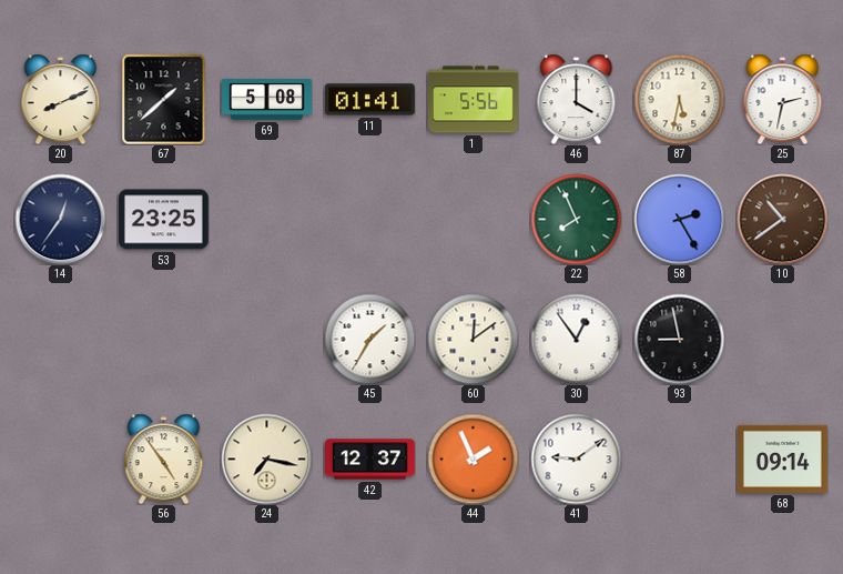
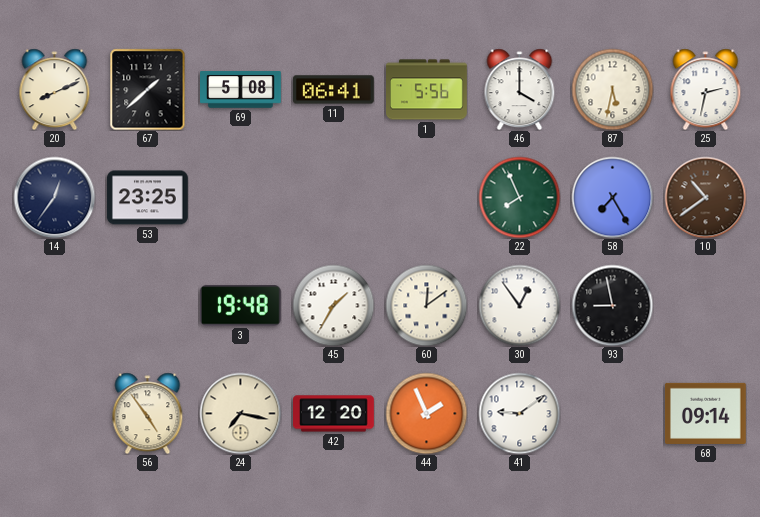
11: 01:41 -> 06:41
58: 2:25 -> 7:25
3: none -> 19:48
42: 12:37 -> 12:20
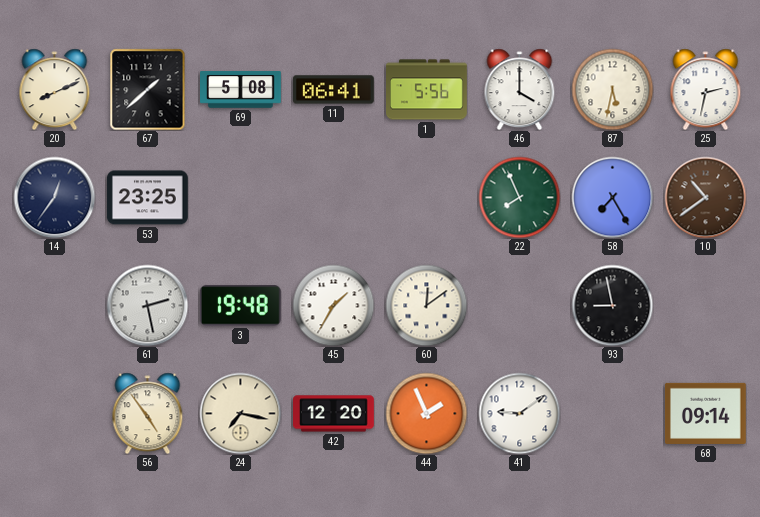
61: none -> 2:28
30: 12:54 -> none
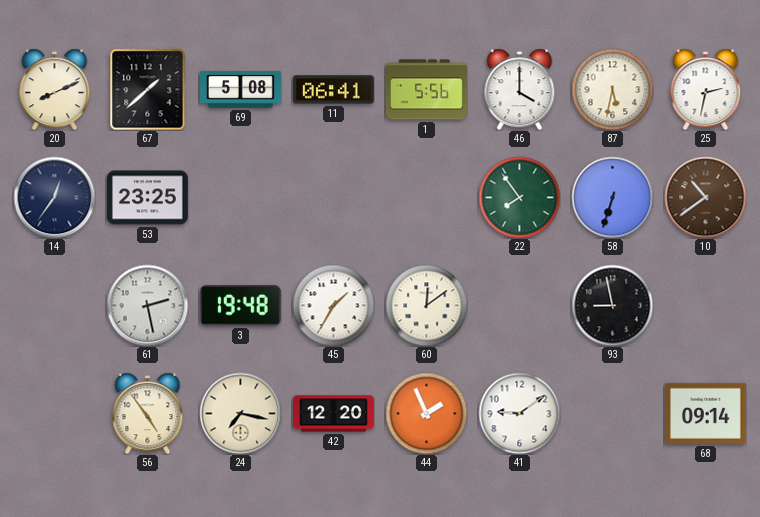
22: 7:56 -> 7:54
58: 7:25 -> 6:33
